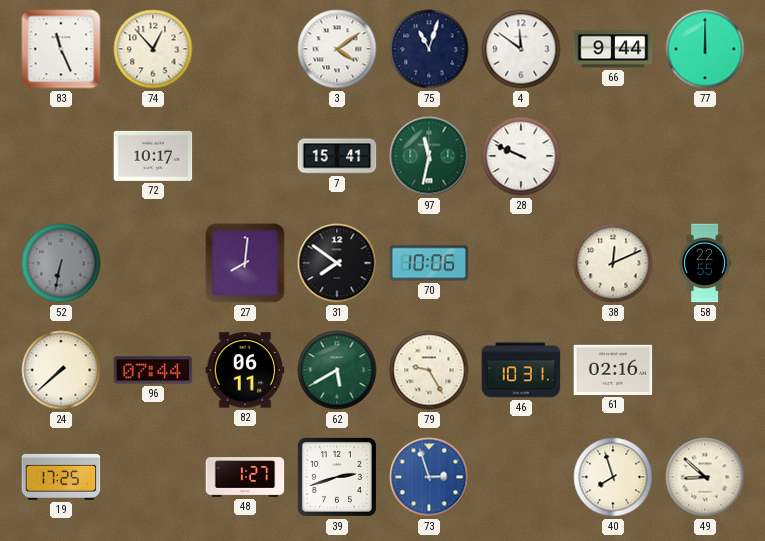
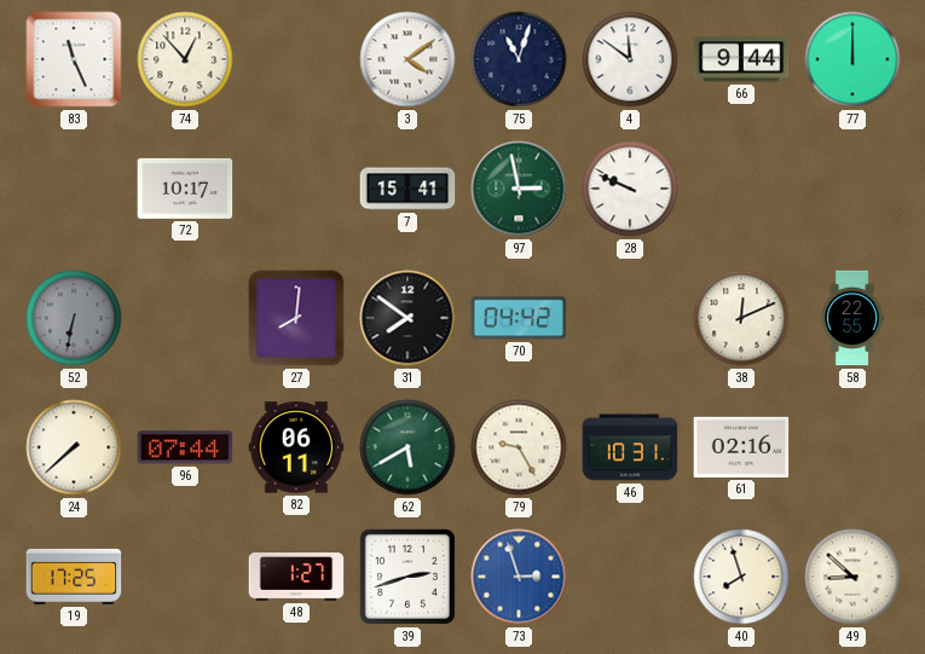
97: 11:32 -> 2:58
70: 10:06 -> 04:42
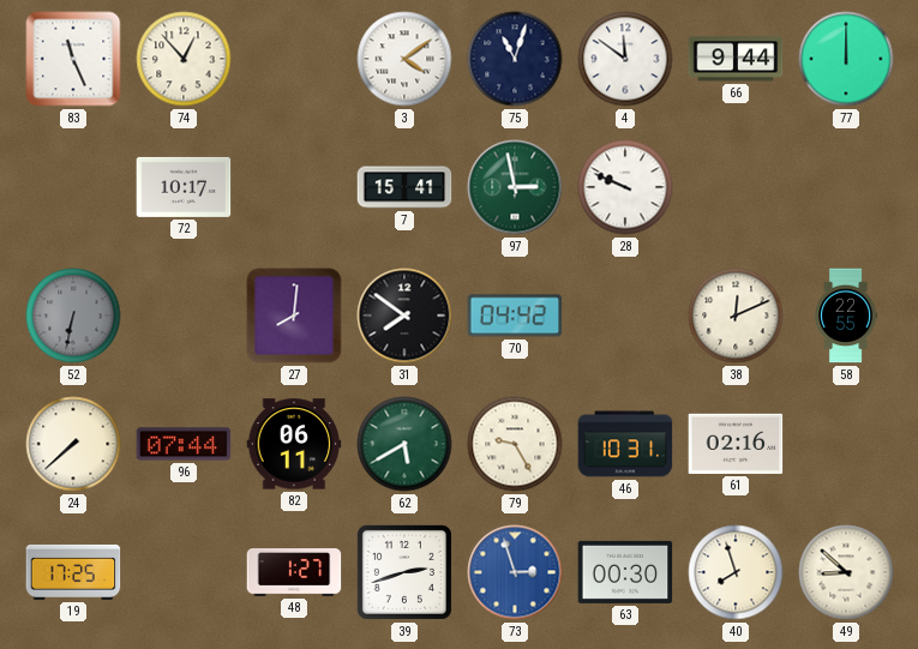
63: none -> 00:30
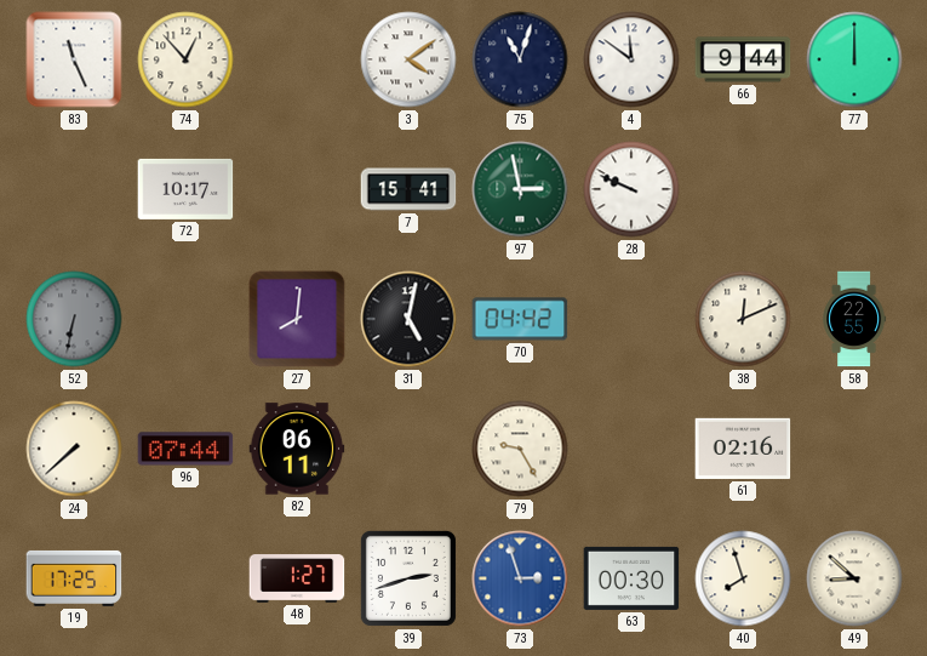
31: 7:51 -> 5:02
62: 5:40 -> none
46: 10:31 -> none
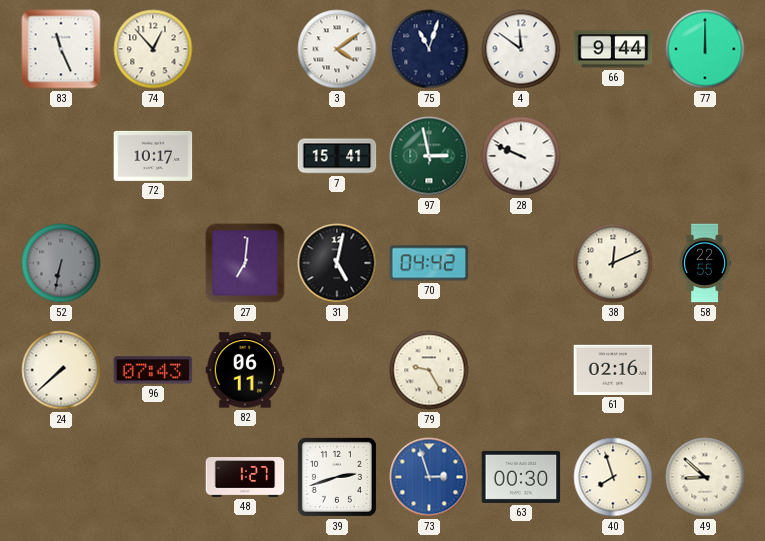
27: 8:01 -> 7:01
96: 07:44 -> 07:43
19: 17:25 -> none
